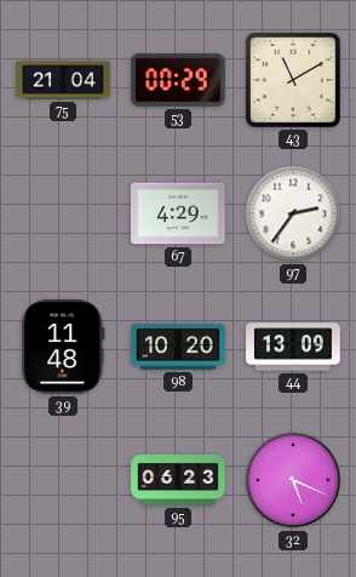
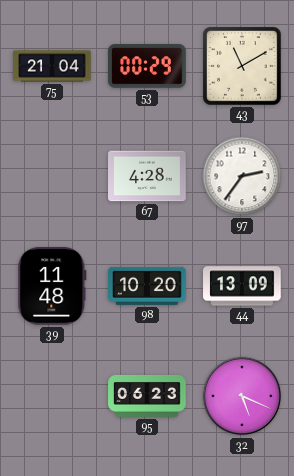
67: 4:29 -> 4:28
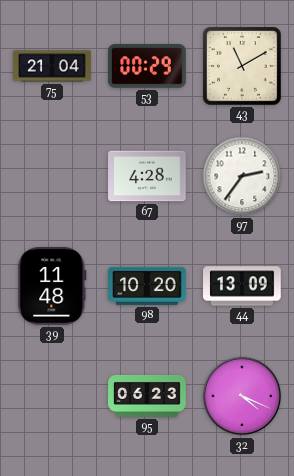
32: 5:19 -> 4:19
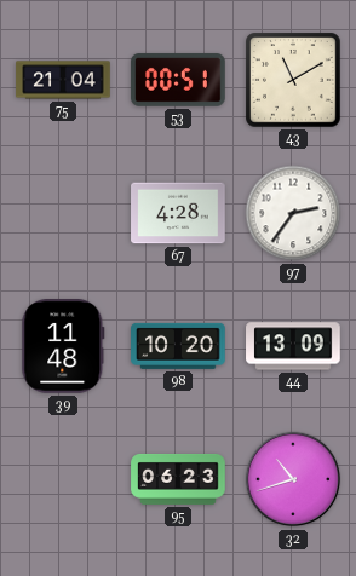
53: 00:29 -> 00:51
32: 4:19 -> 10:42
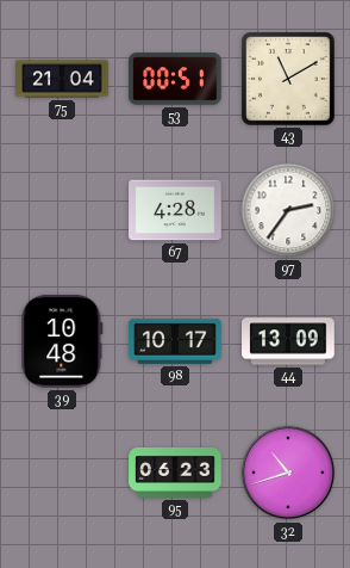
39: 11:48 -> 10:48
98: 10:20 -> 10:17
